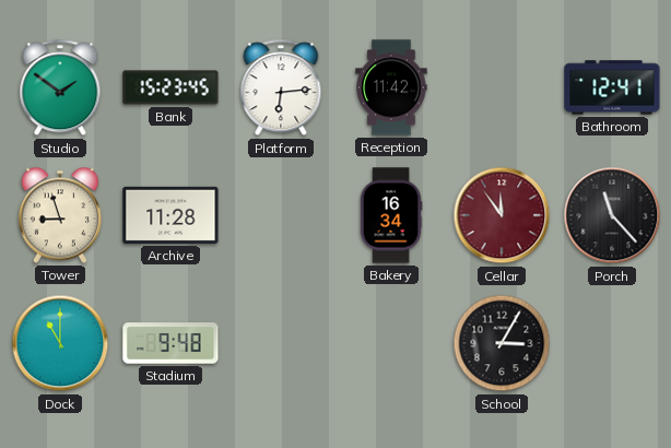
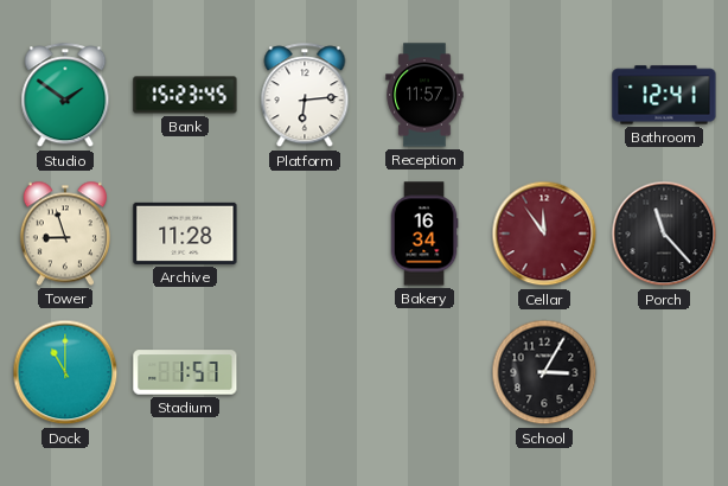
Reception: 11:42 -> 11:57
Stadium: 9:48 -> 1:57
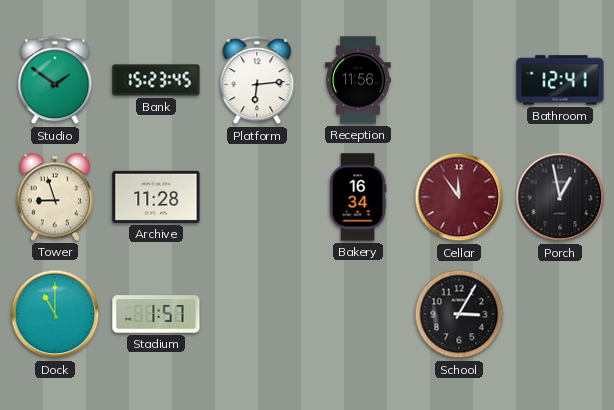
Reception: 11:57 -> 11:56
Porch: 11:23 -> 12:58
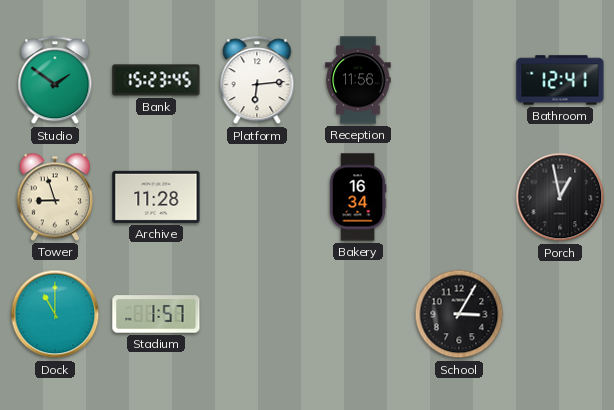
Cellar: 11:54 -> none
